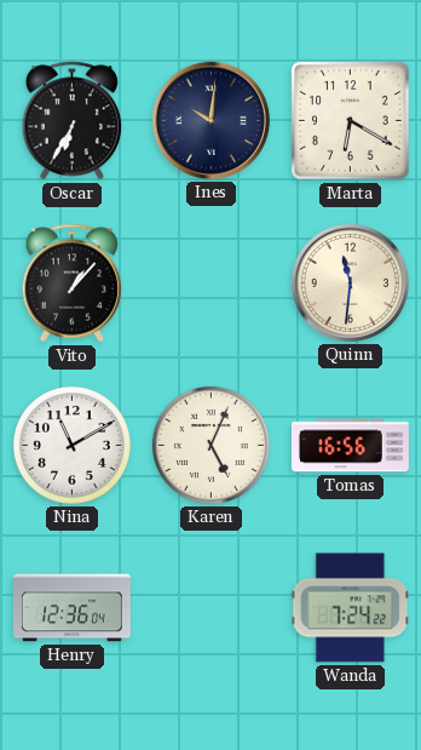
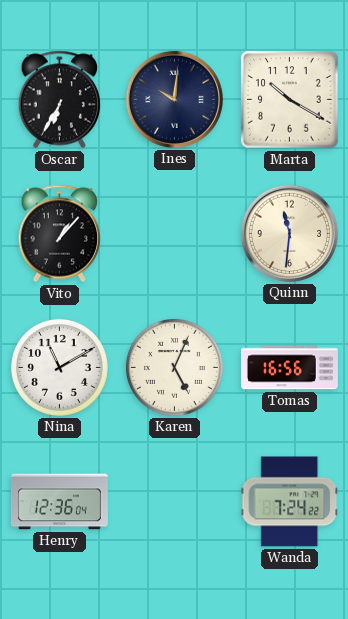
Marta: 6:20 -> 10:20
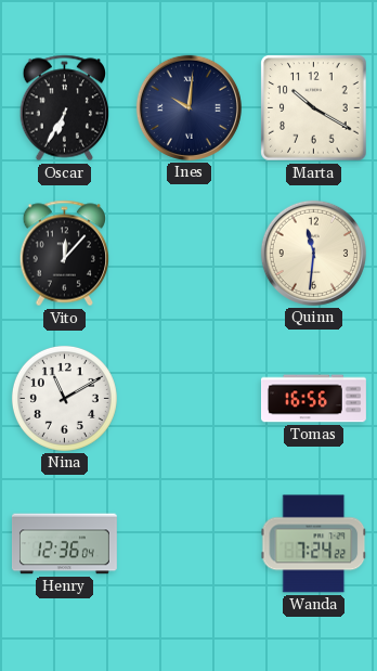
Vito: 1:07 -> 12:07
Karen: 5:04 -> none
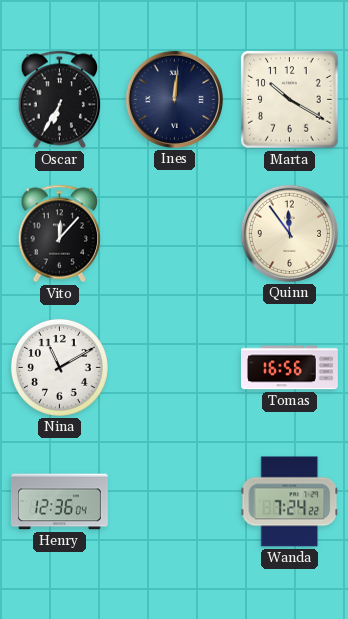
Ines: 10:01 -> 12:01
Quinn: 11:31 -> 11:54
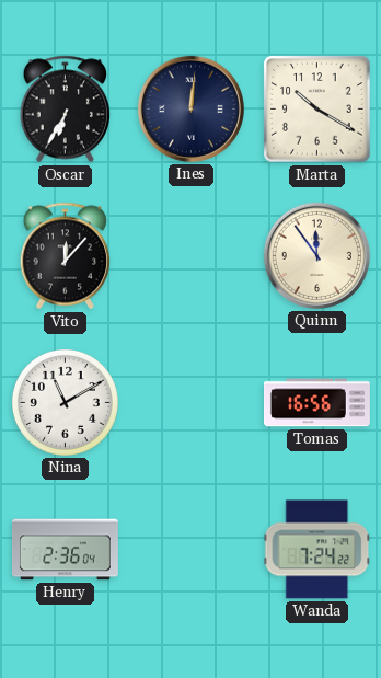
Henry: 12:36 -> 2:36
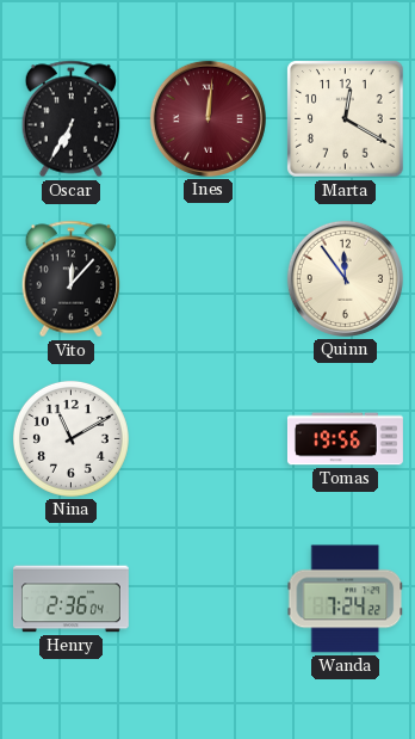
Ines dial: navy -> burgundy
Marta: 10:20 -> 12:20
Tomas: 16:56 -> 19:56
